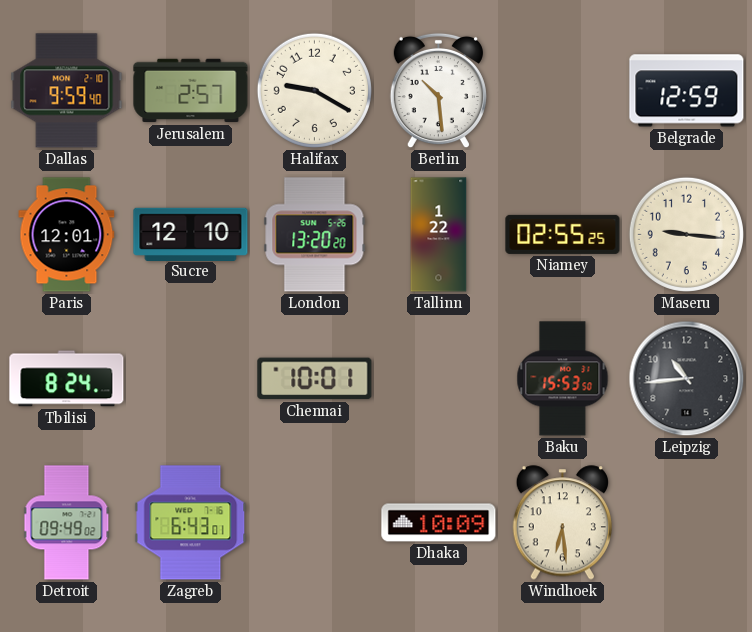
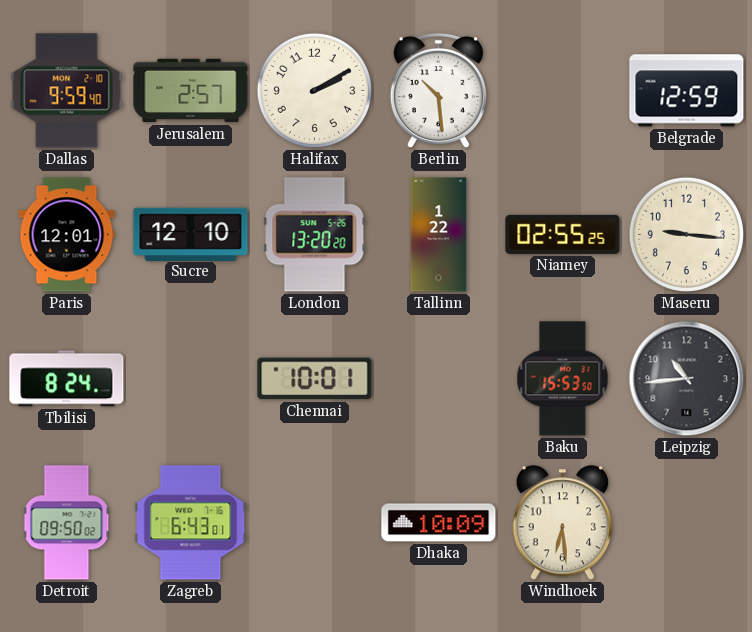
Halifax: 9:20 -> 2:10
Detroit: 09:49 -> 09:50
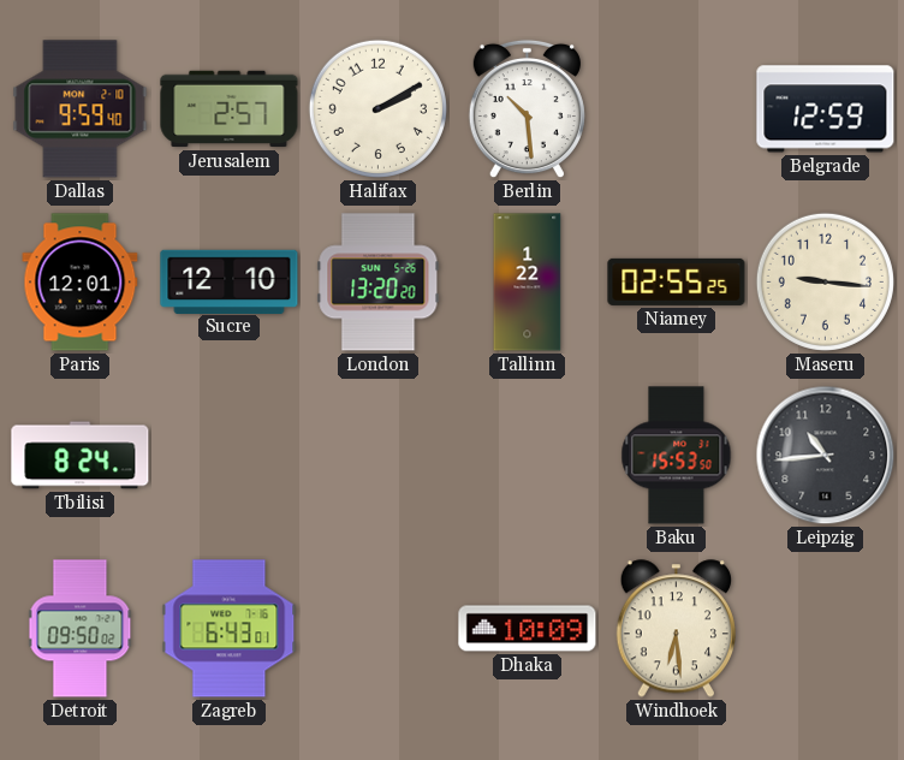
Chennai: 10:01 -> none
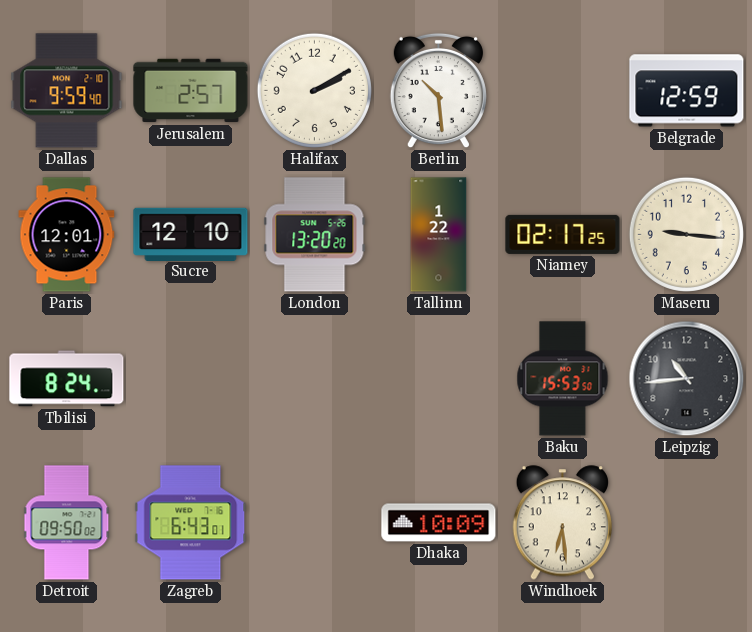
Niamey: 02:55 -> 02:17
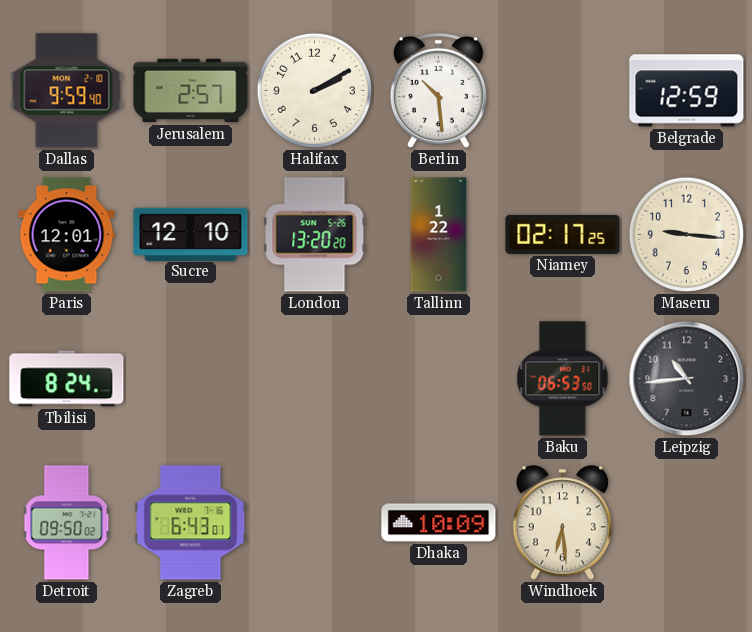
Baku: 15:53 -> 06:53
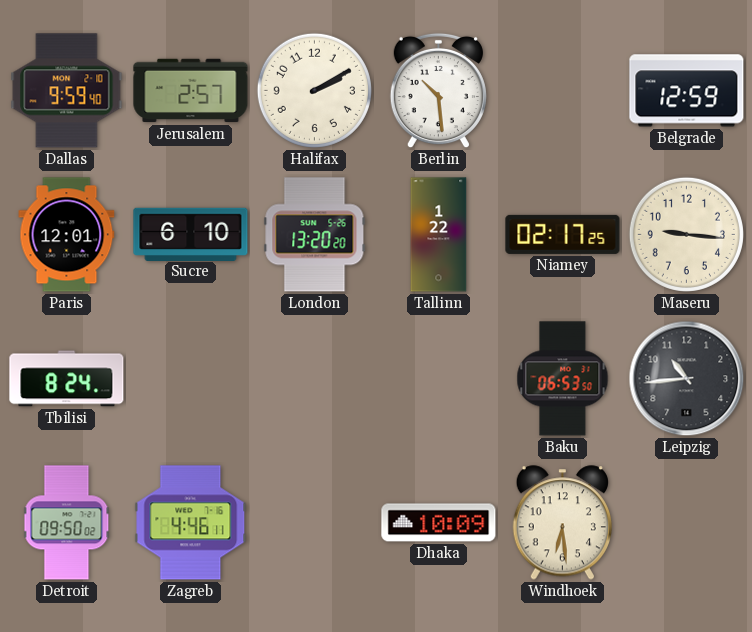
Sucre: 12:10 -> 6:10
Zagreb: 6:43 -> 4:46
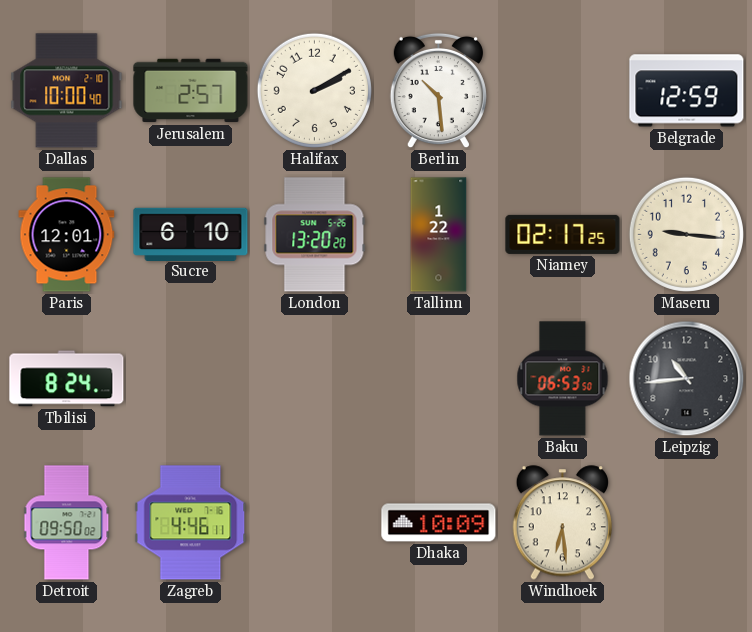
Dallas: 9:59 -> 10:00
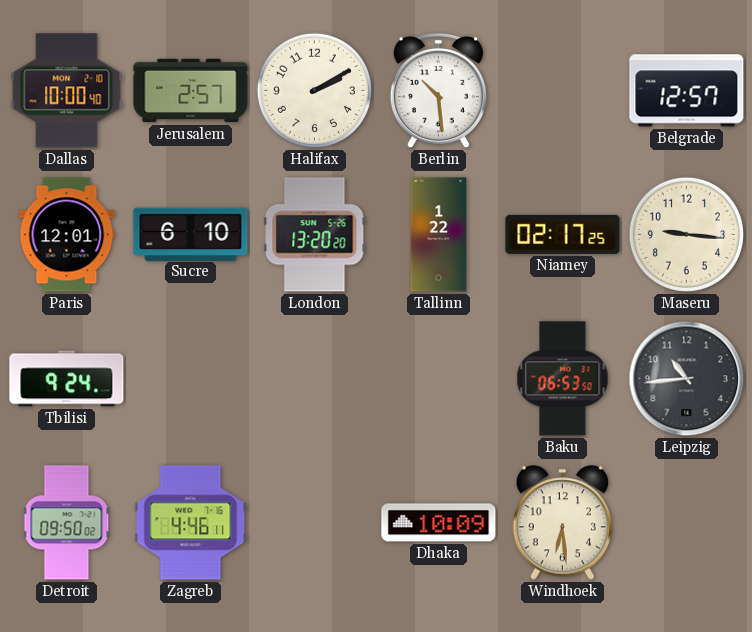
Belgrade: 12:59 -> 12:57
Tbilisi: 8:24 -> 9:24
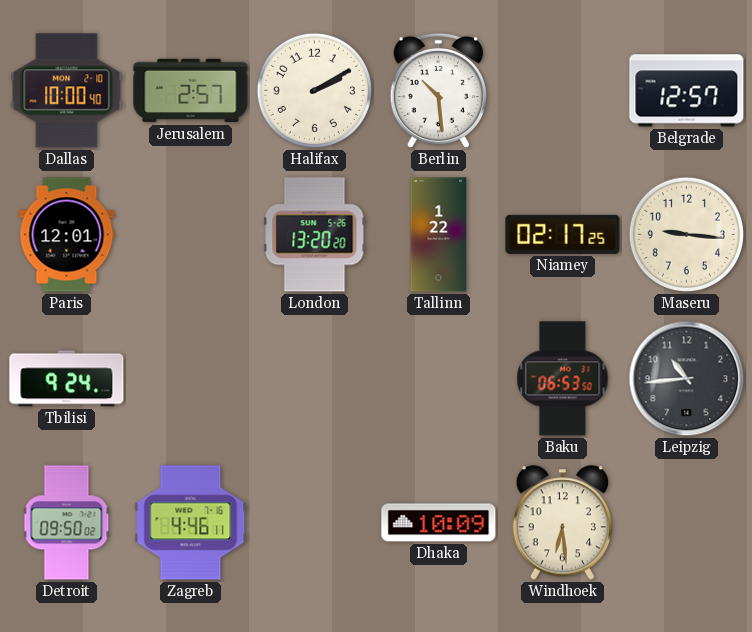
Sucre: 6:10 -> none
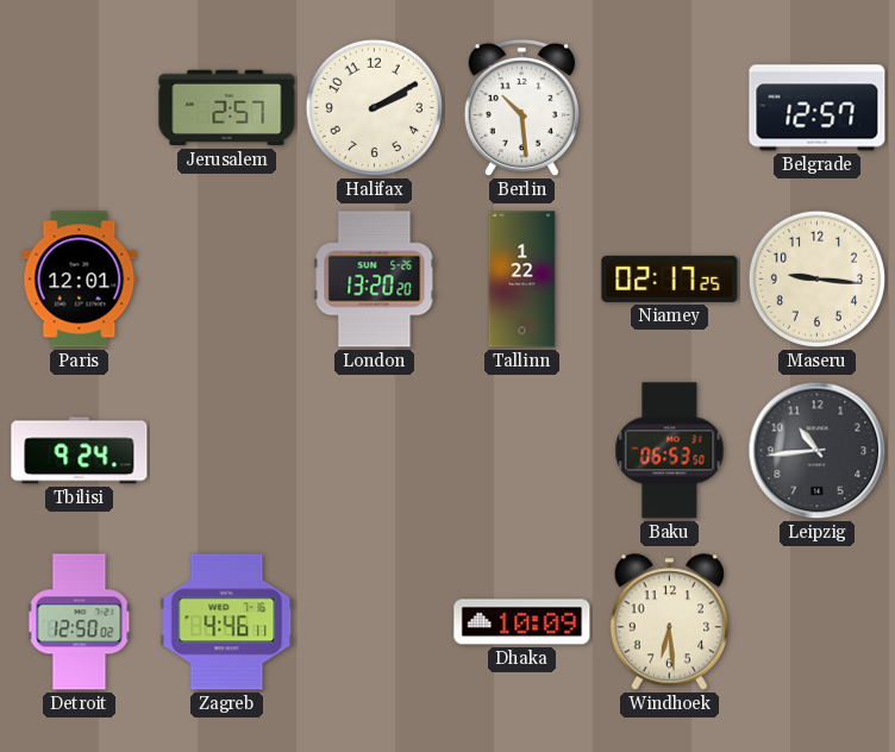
Dallas: 10:00 -> none
Detroit: 09:50 -> 12:50
